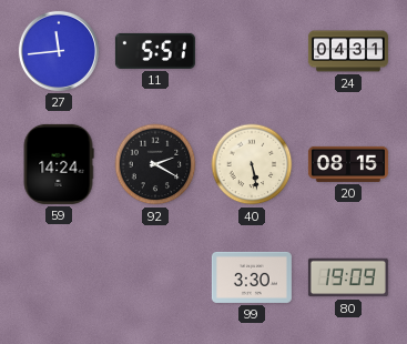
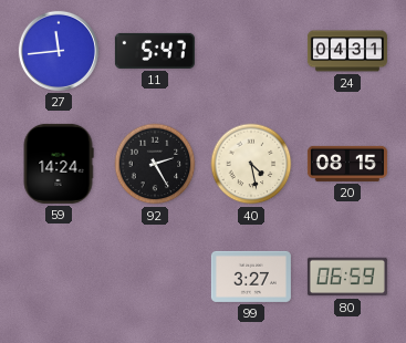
11: 5:51 -> 5:47
92: 2:20 -> 2:25
40: 5:28 -> 4:28
99: 3:30 -> 3:27
80: 19:09 -> 06:59
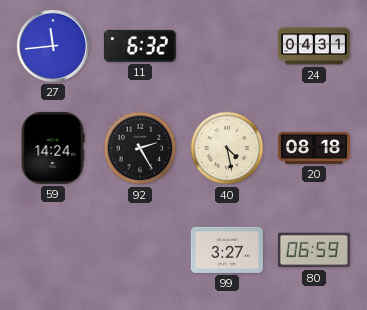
11: 5:47 -> 6:32
20: 08:15 -> 08:18
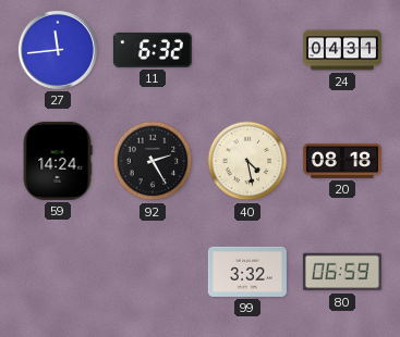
99: 3:27 -> 3:32
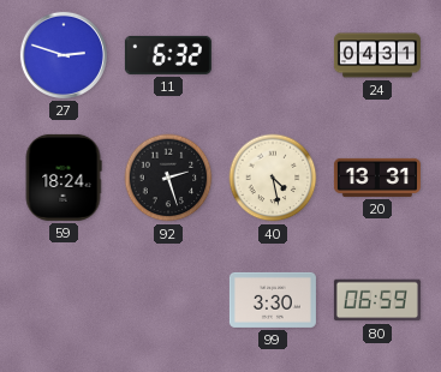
27: 11:44 -> 2:48
59: 14:24 -> 18:24
92: 2:25 -> 2:27
20: 08:18 -> 13:31
99: 3:32 -> 3:30
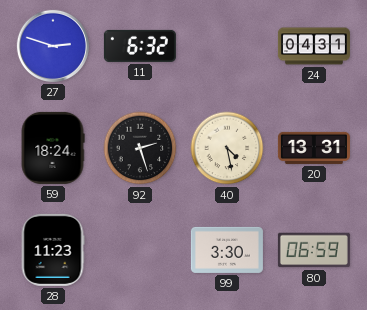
28: none -> 11:23
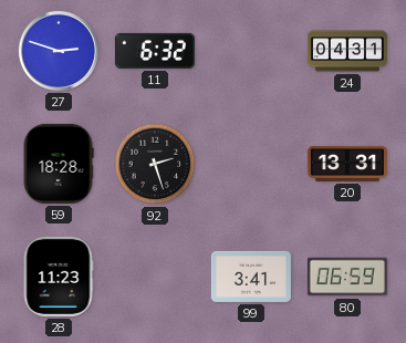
59: 18:24 -> 18:28
40: 4:28 -> none
99: 3:30 -> 3:41
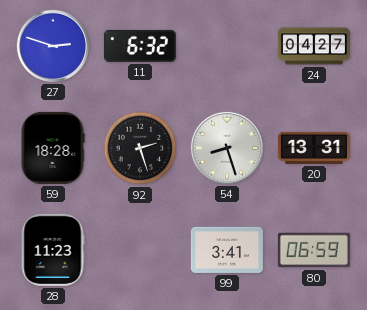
24: 04:31 -> 04:27
54: none -> 8:27
